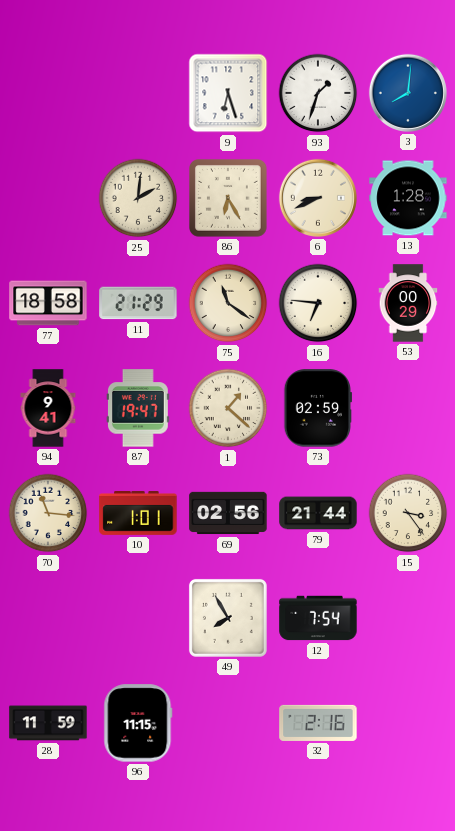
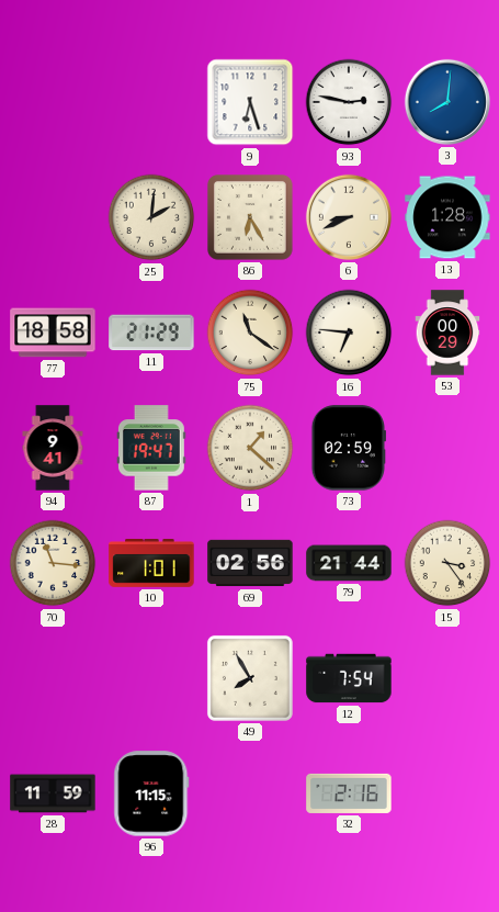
93: 1:33 -> 2:47
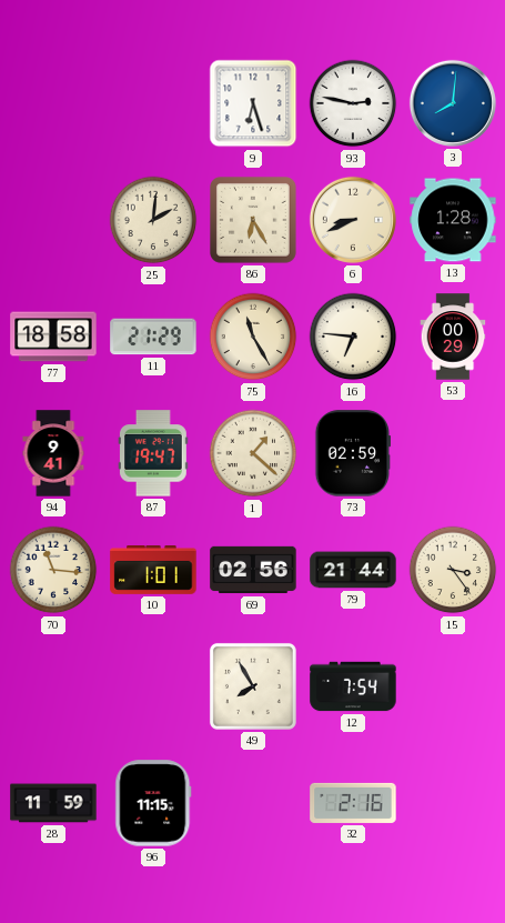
75: 11:21 -> 11:25
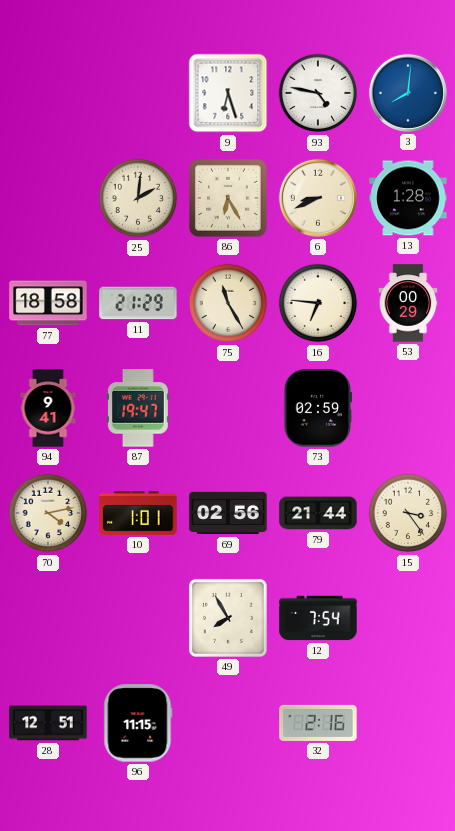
93: 2:47 -> 4:47
1: 1:22 -> none
70: 11:16 -> 4:13
28: 11:59 -> 12:51
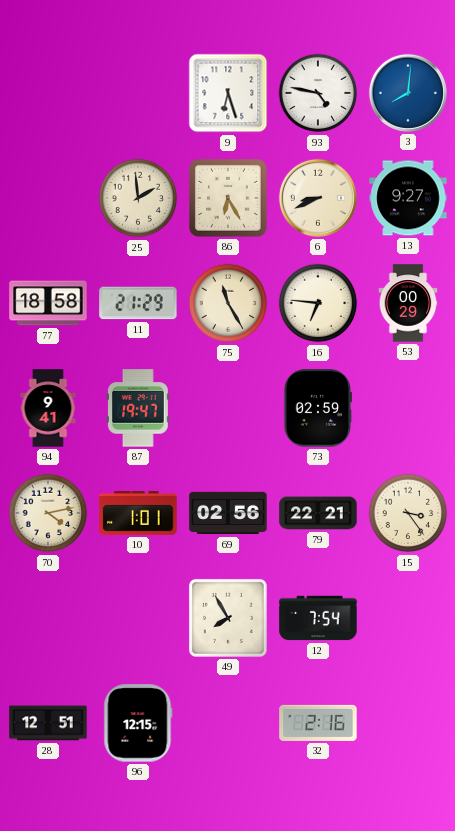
25: 2:01 -> 1:59
13: 1:28 -> 9:27
79: 21:44 -> 22:21
96: 11:15 -> 12:15
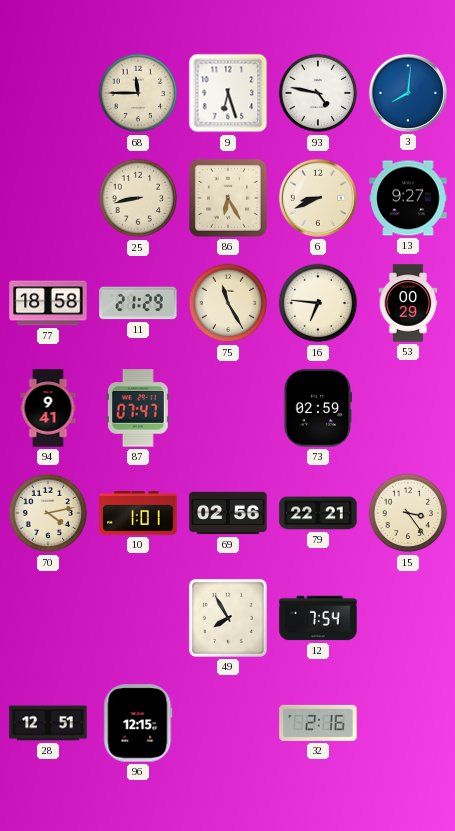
68: none -> 11:45
25: 1:59 -> 8:43
87: 19:47 -> 07:47
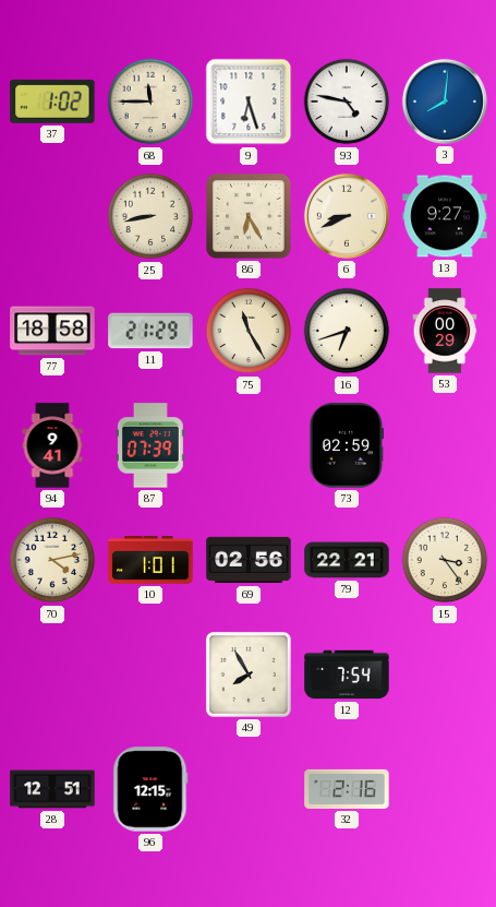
37: none -> 1:02
16: 6:46 -> 6:42
87: 07:47 -> 07:39
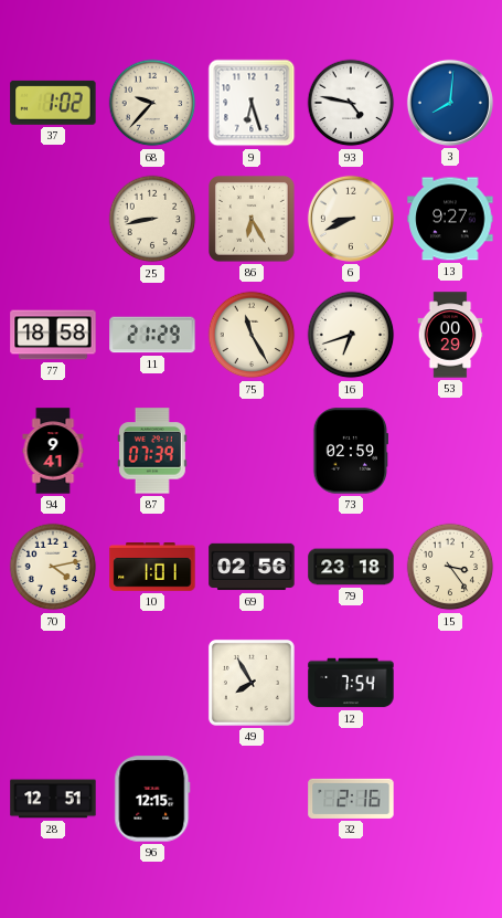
68: 11:45 -> 9:37
79: 22:21 -> 23:18
